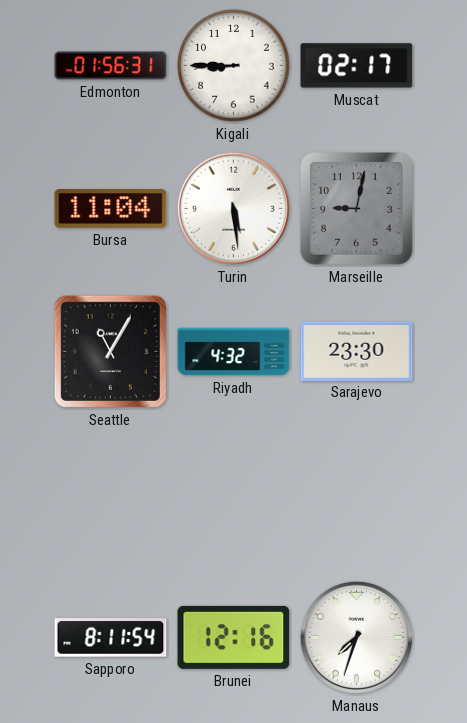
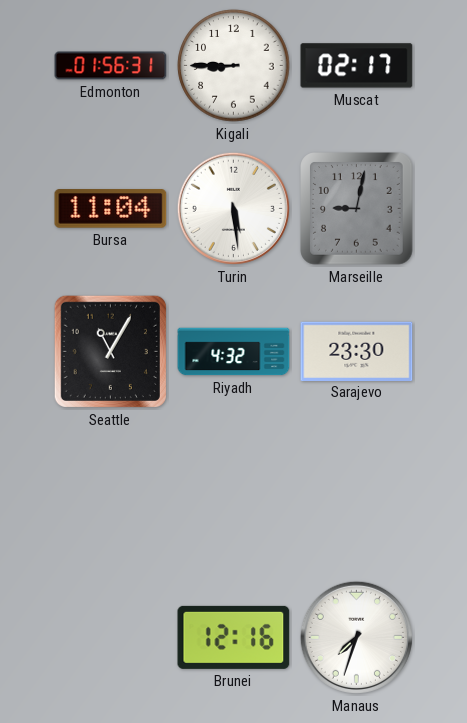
Sapporo: 8:11 -> none
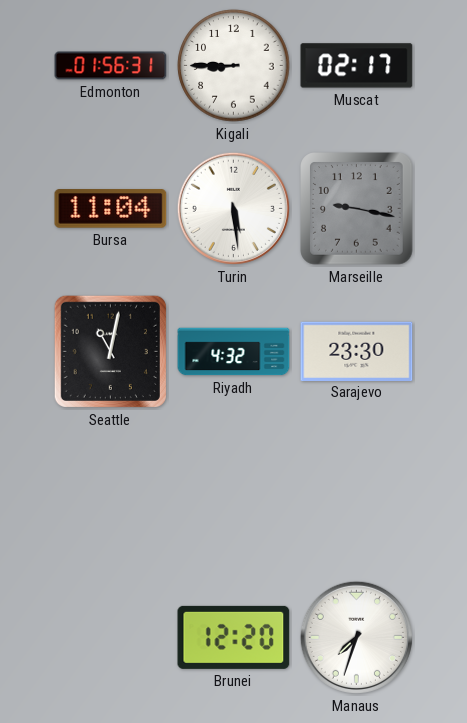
Marseille: 9:02 -> 9:17
Seattle: 11:05 -> 11:02
Brunei: 12:16 -> 12:20
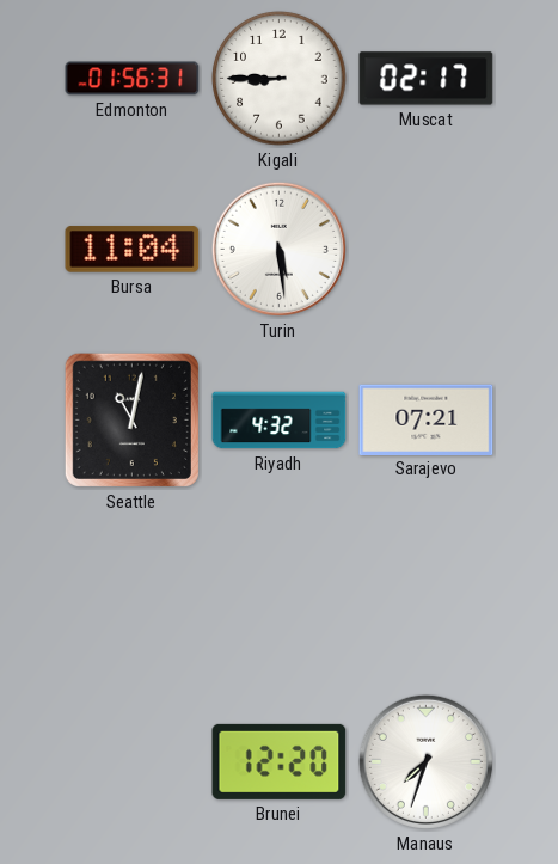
Marseille: 9:17 -> none
Sarajevo: 23:30 -> 07:21
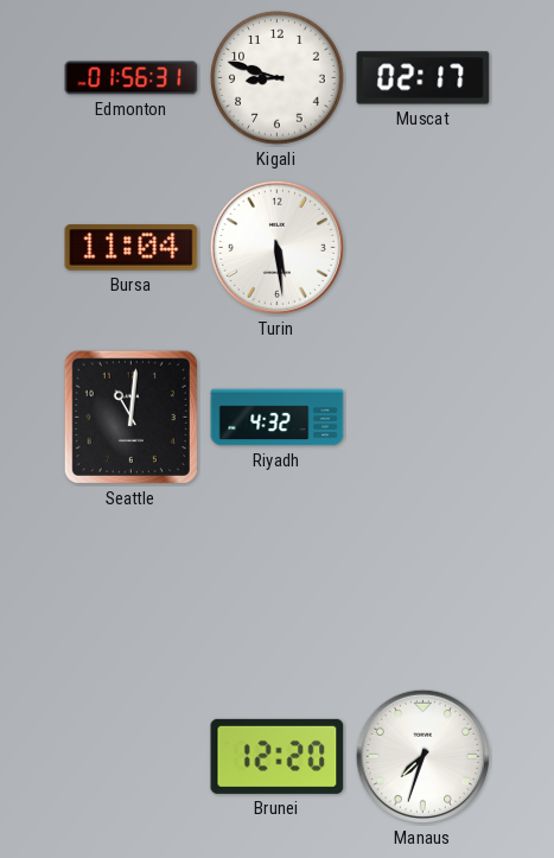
Kigali: 8:45 -> 8:48
Seattle: 11:02 -> 11:01
Sarajevo: 07:21 -> none
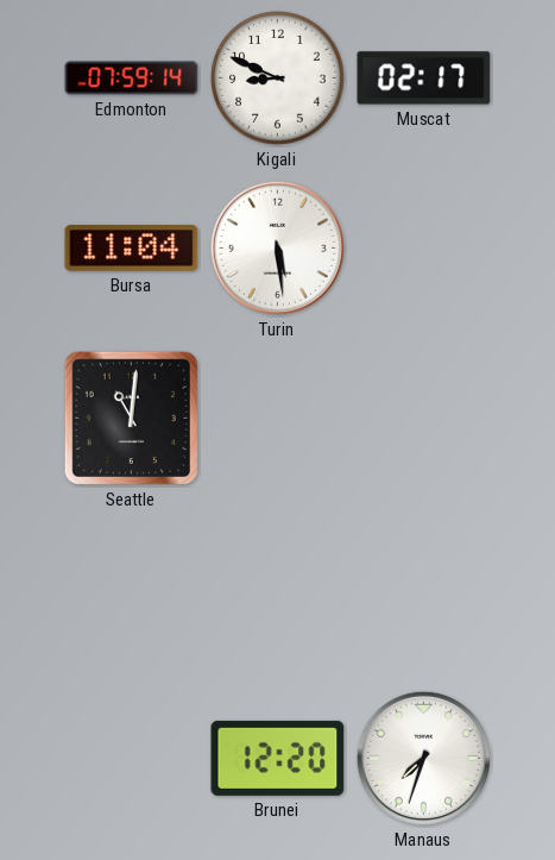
Edmonton: 01:56 -> 07:59
Kigali: 8:48 -> 8:49
Riyadh: 4:32 -> none
